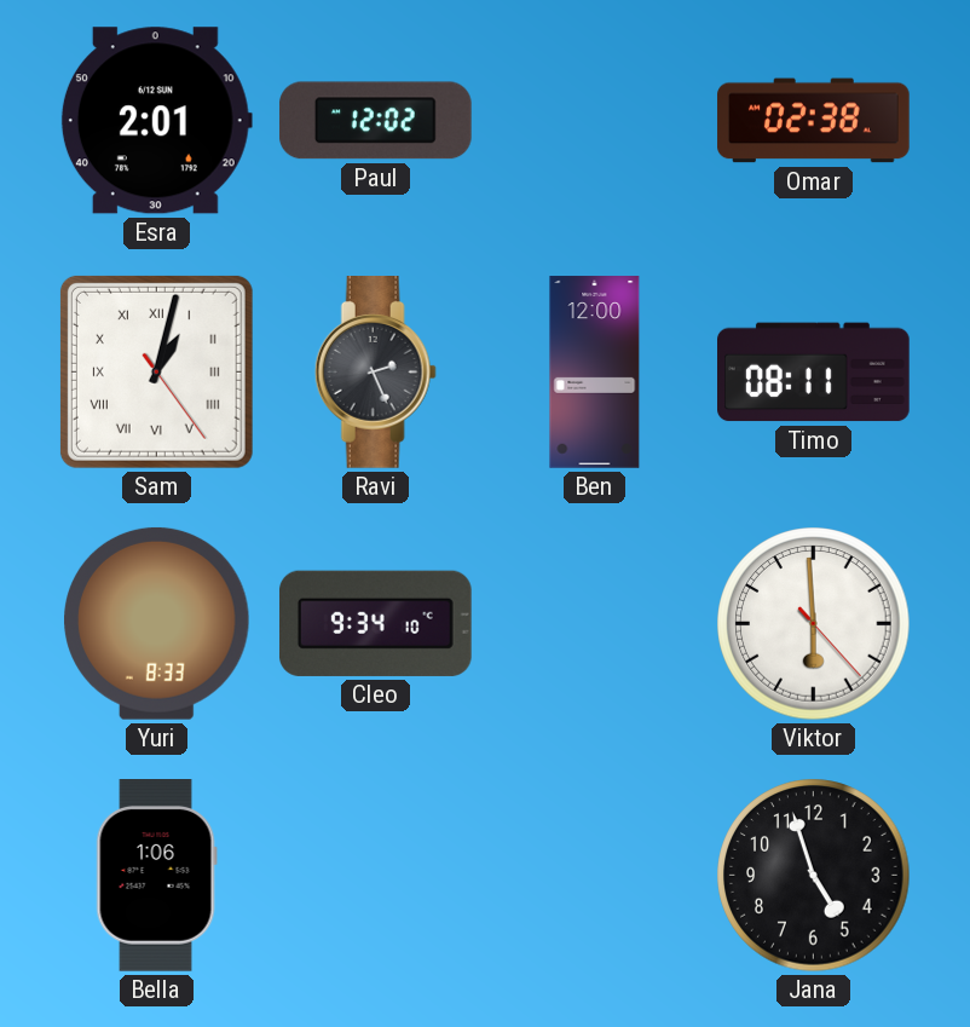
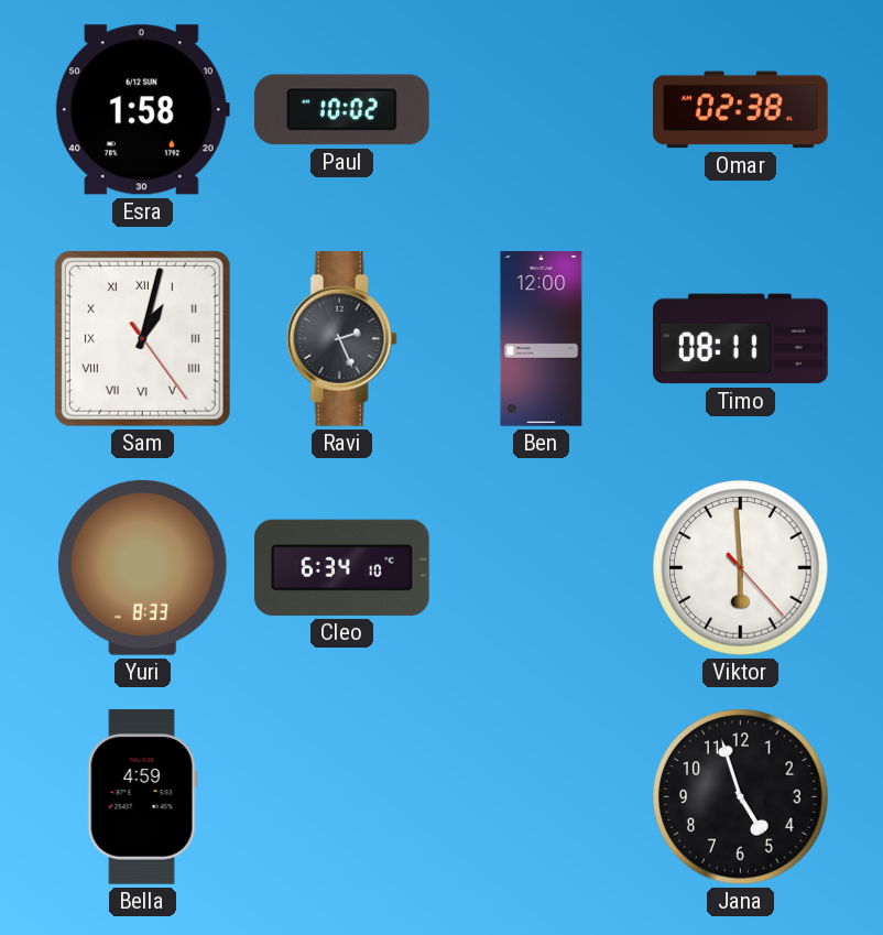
Esra: 2:01 -> 1:58
Paul: 12:02 -> 10:02
Cleo: 9:34 -> 6:34
Bella: 1:06 -> 4:59
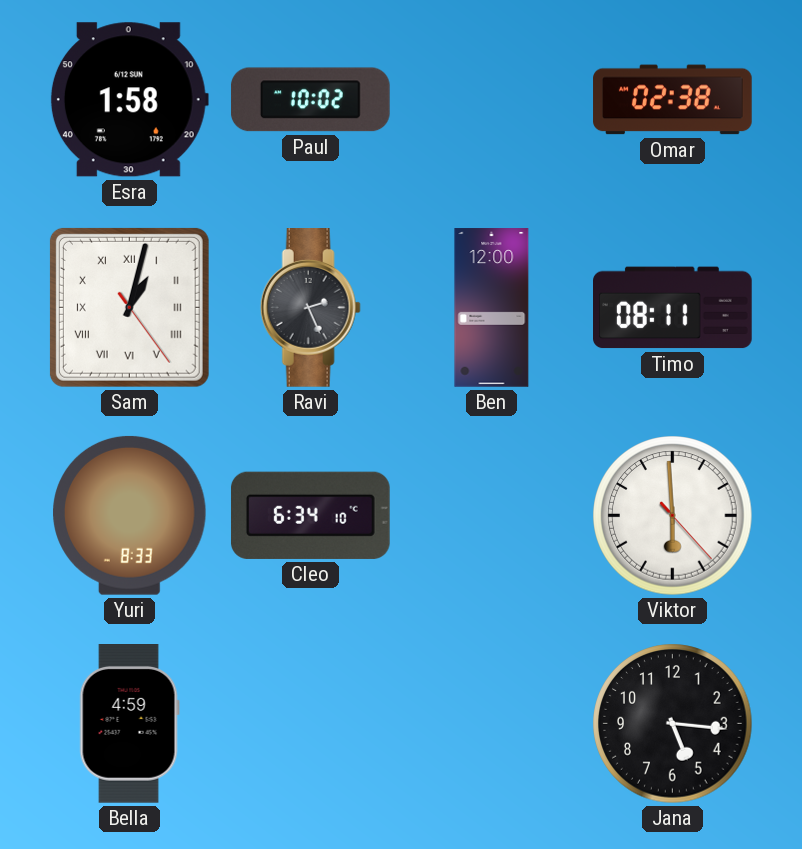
Jana: 4:57 -> 5:16
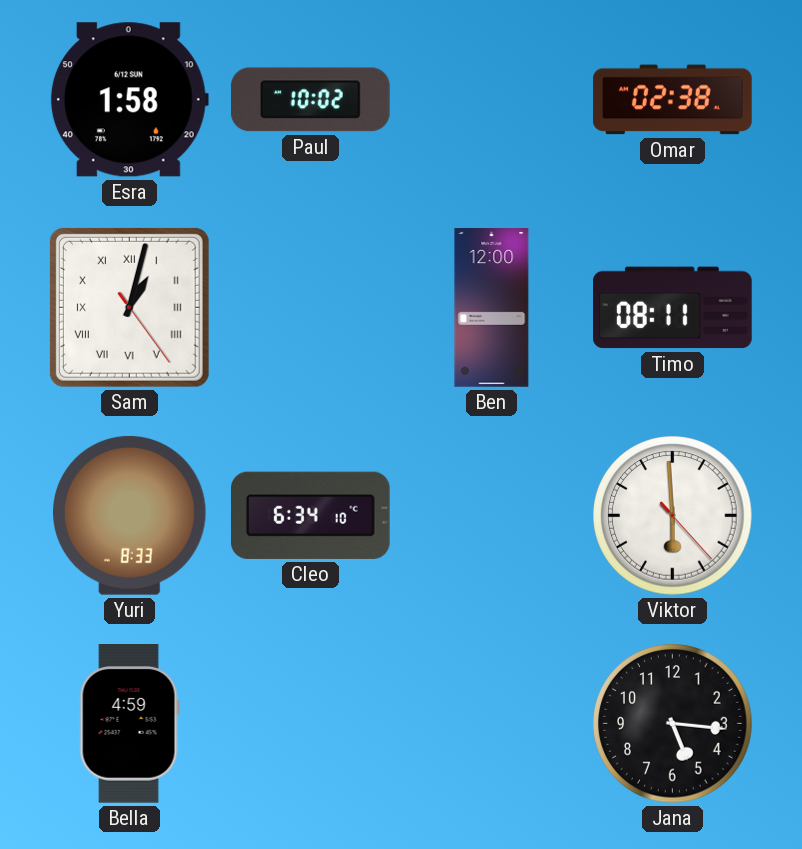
Ravi: 2:26 -> none
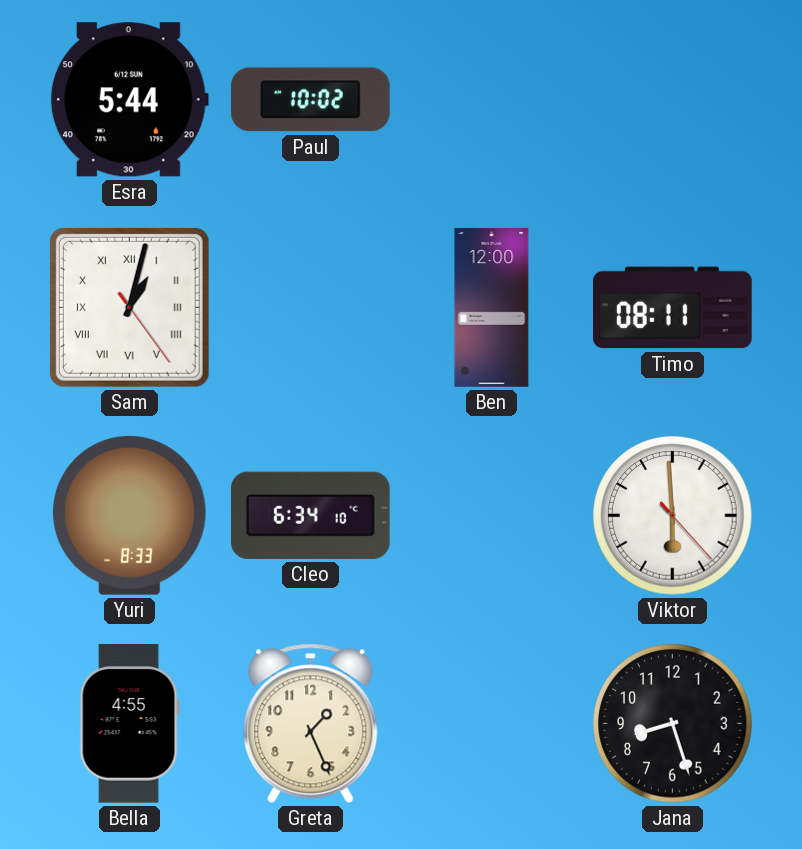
Esra: 1:58 -> 5:44
Omar: 02:38 -> none
Bella: 4:59 -> 4:55
Greta: none -> 1:26
Jana: 5:16 -> 8:27
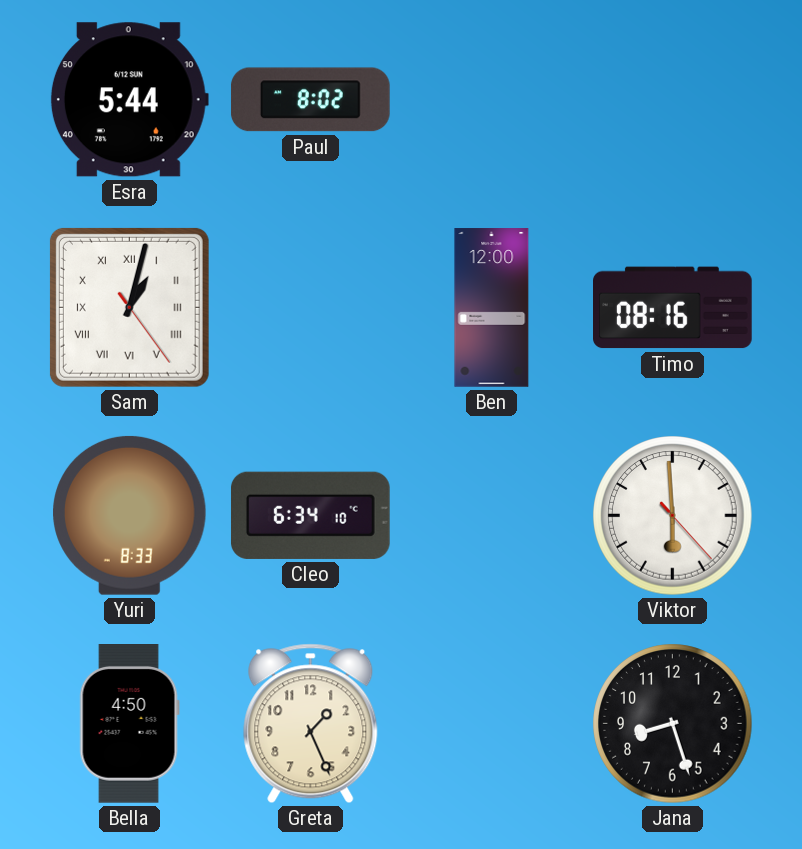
Paul: 10:02 -> 8:02
Timo: 08:11 -> 08:16
Bella: 4:55 -> 4:50
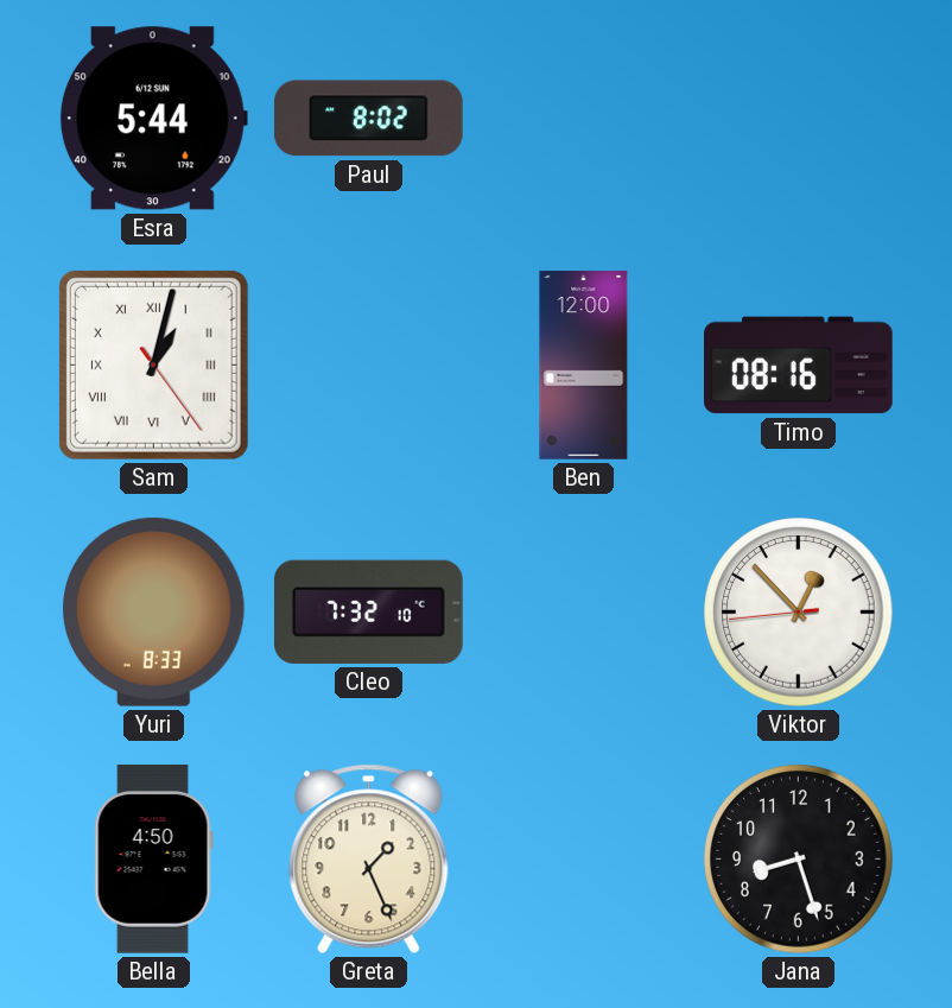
Cleo: 6:34 -> 7:32
Viktor: 5:59 -> 12:52
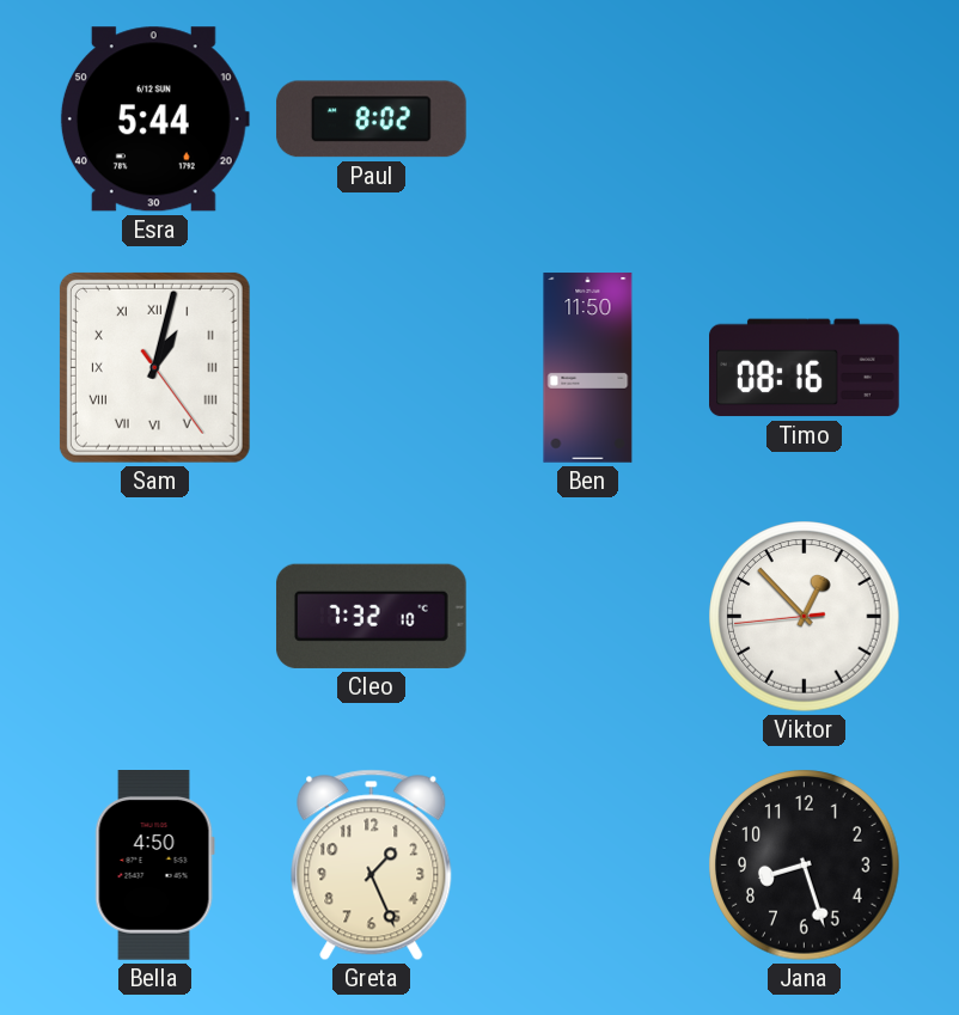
Ben: 12:00 -> 11:50
Yuri: 8:33 -> none
